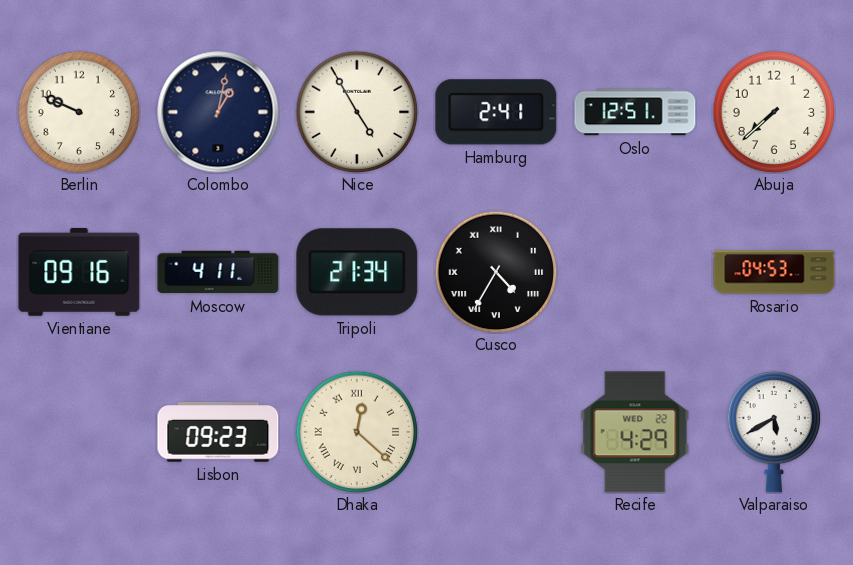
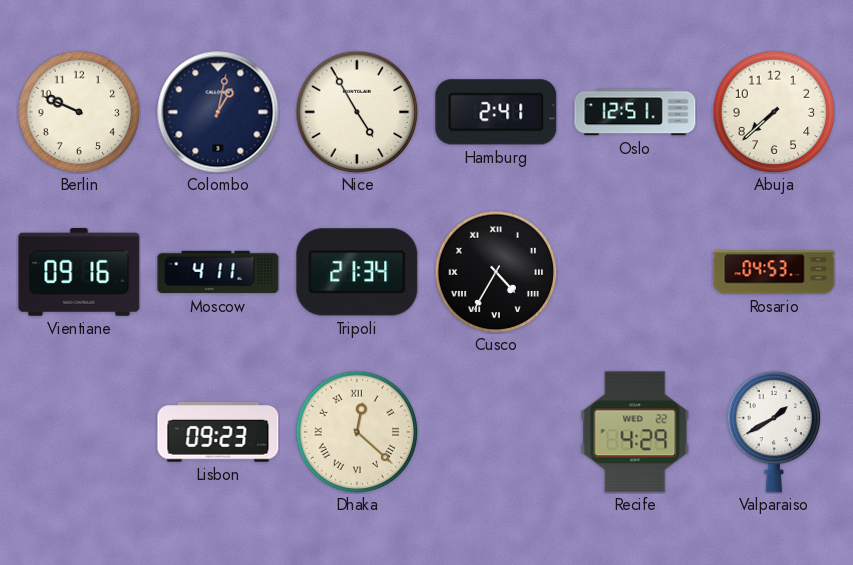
Valparaiso: 5:40 -> 1:40
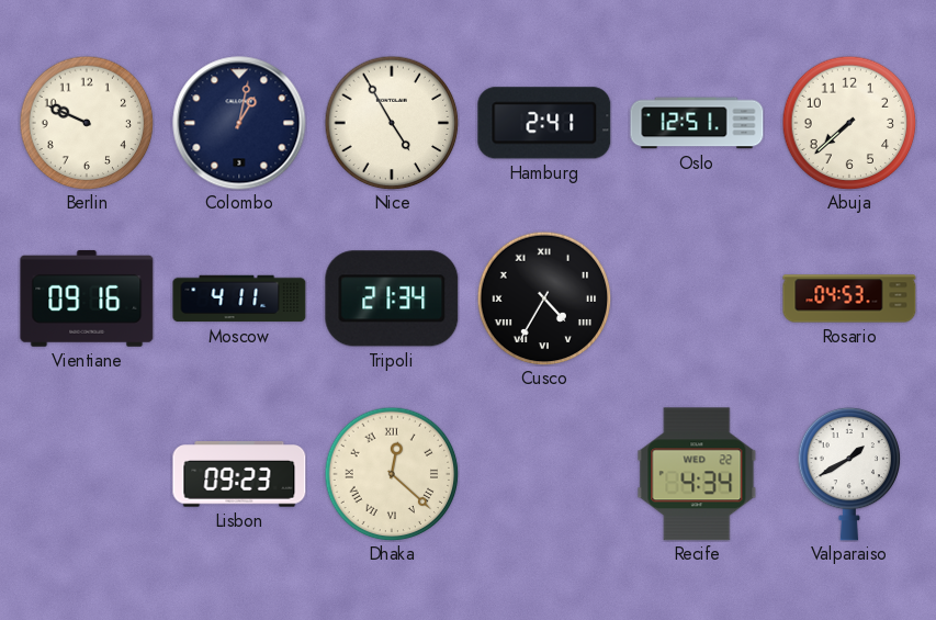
Recife: 4:29 -> 4:34
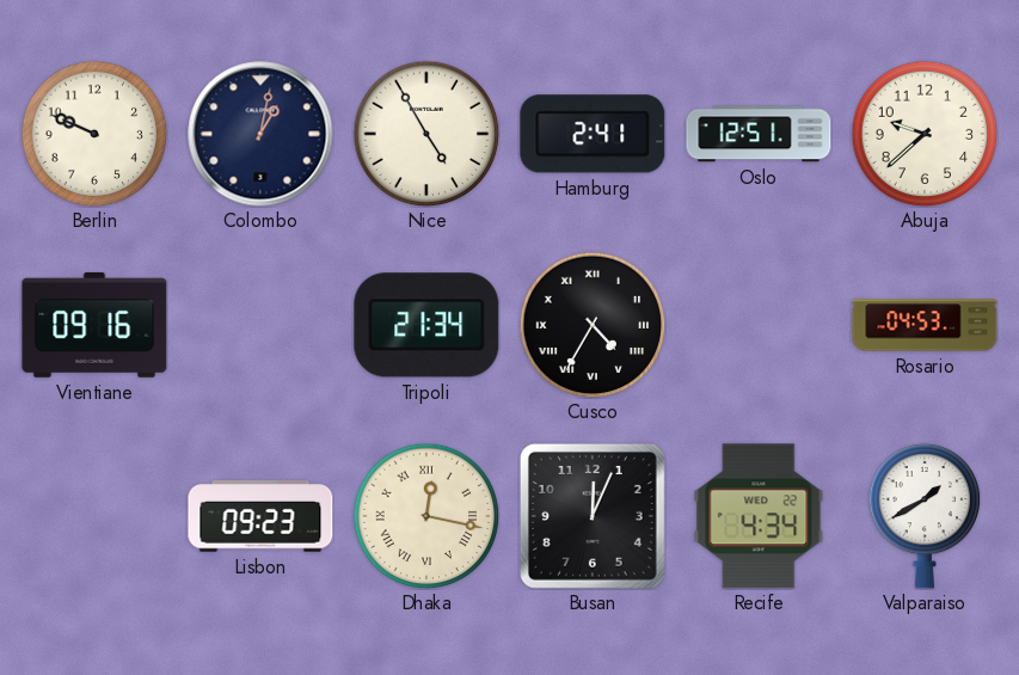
Abuja: 7:38 -> 9:38
Moscow: 4:11 -> none
Dhaka: 12:22 -> 12:17
Busan: none -> 12:04
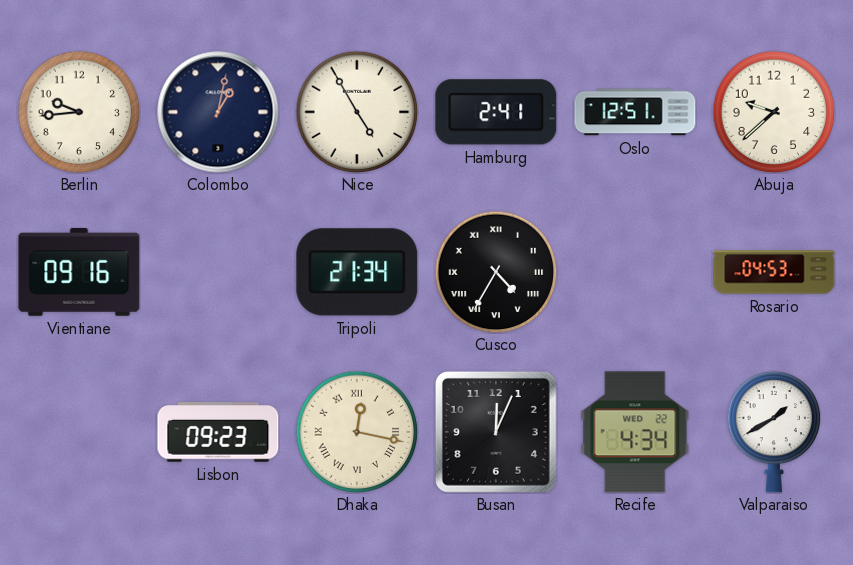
Berlin: 9:49 -> 9:44
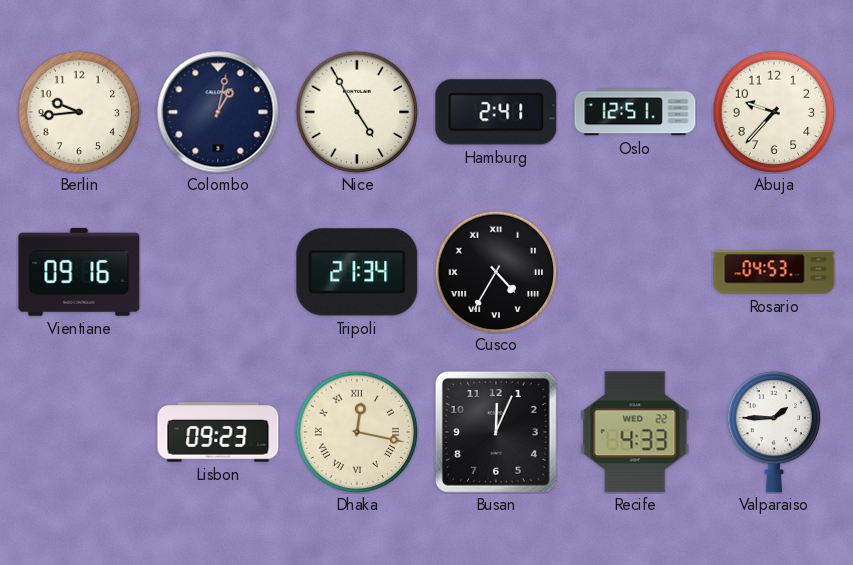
Abuja: 9:38 -> 9:37
Recife: 4:34 -> 4:33
Valparaiso: 1:40 -> 1:45
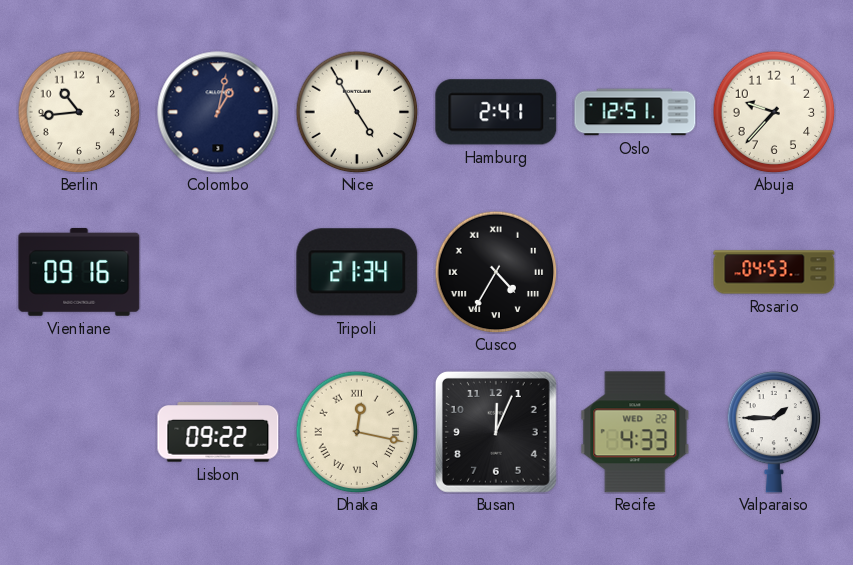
Berlin: 9:44 -> 10:44
Lisbon: 09:23 -> 09:22
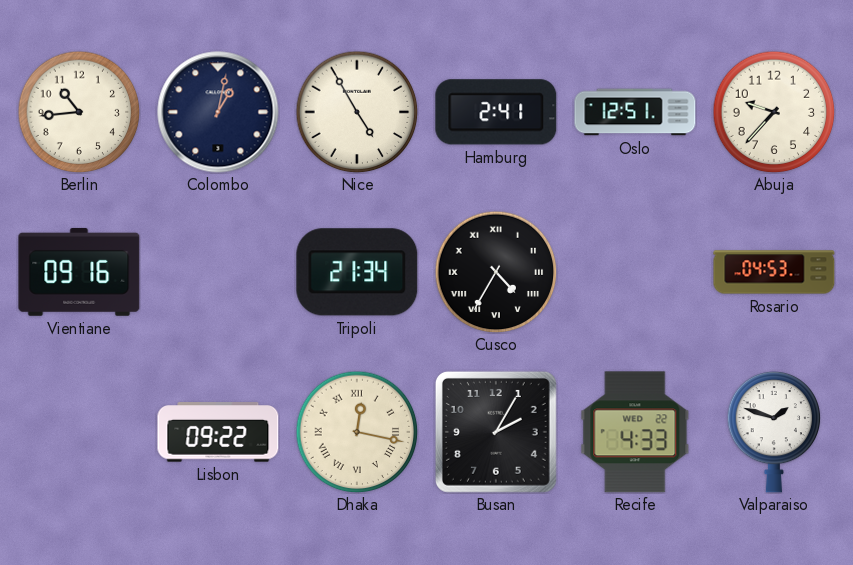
Busan: 12:04 -> 2:05
Valparaiso: 1:45 -> 1:48
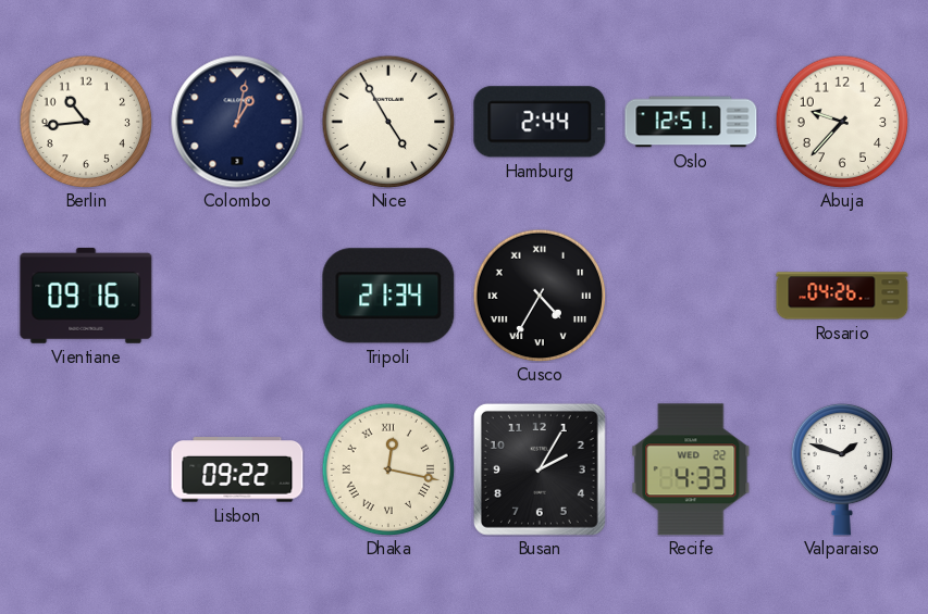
Hamburg: 2:41 -> 2:44
Rosario: 04:53 -> 04:26
